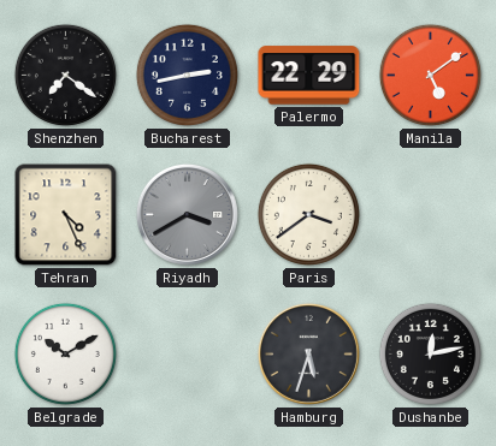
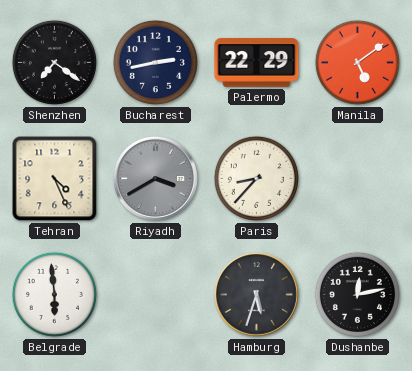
Paris: 3:39 -> 8:37
Belgrade: 10:10 -> 5:59
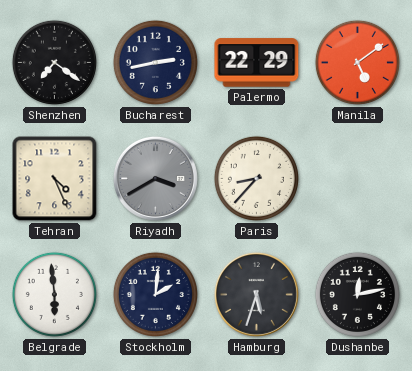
Stockholm: none -> 2:01
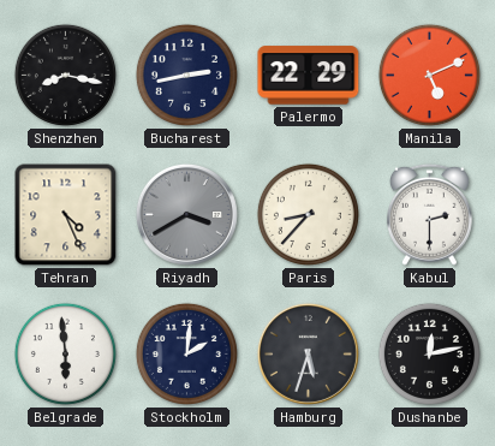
Shenzhen: 7:21 -> 8:17
Manila: 5:09 -> 5:11
Kabul: none -> 2:30
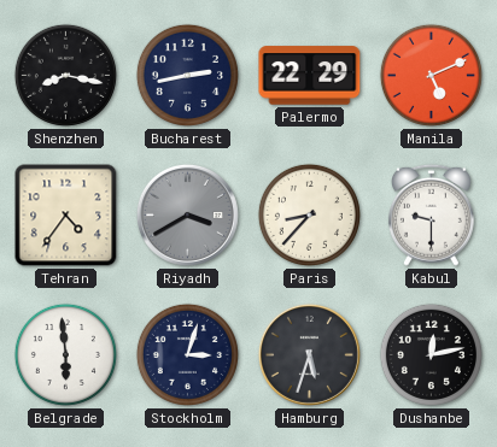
Tehran: 4:26 -> 4:36
Kabul: 2:30 -> 9:30
Stockholm: 2:01 -> 3:03
